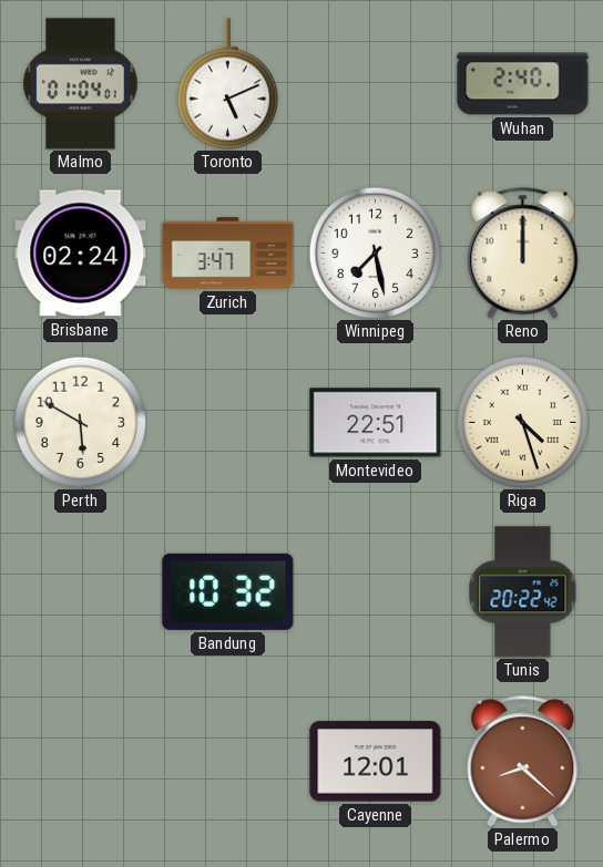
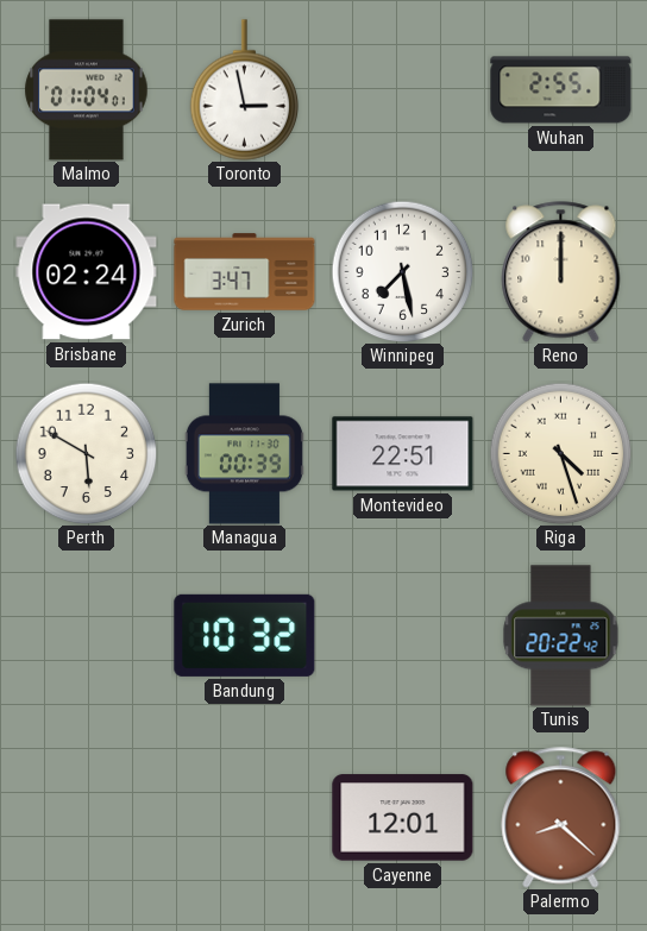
Toronto: 5:11 -> 2:58
Wuhan: 2:40 -> 2:55
Managua: none -> 00:39
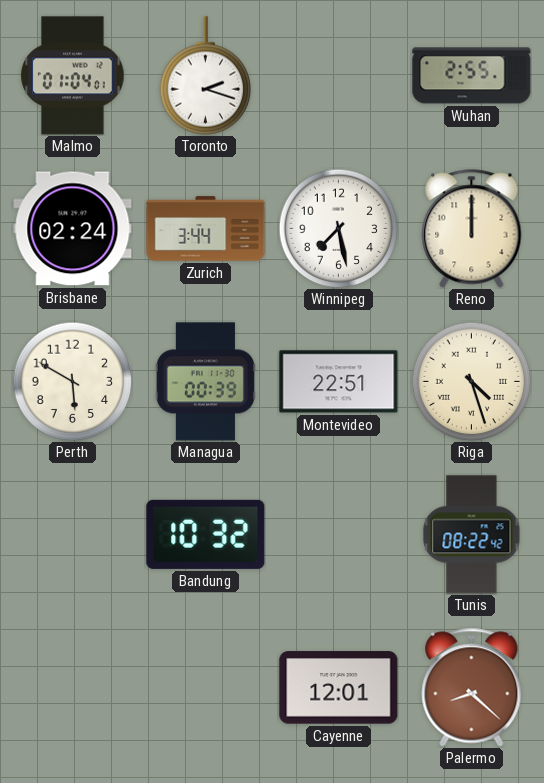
Toronto: 2:58 -> 2:18
Zurich: 3:47 -> 3:44
Tunis: 20:22 -> 08:22
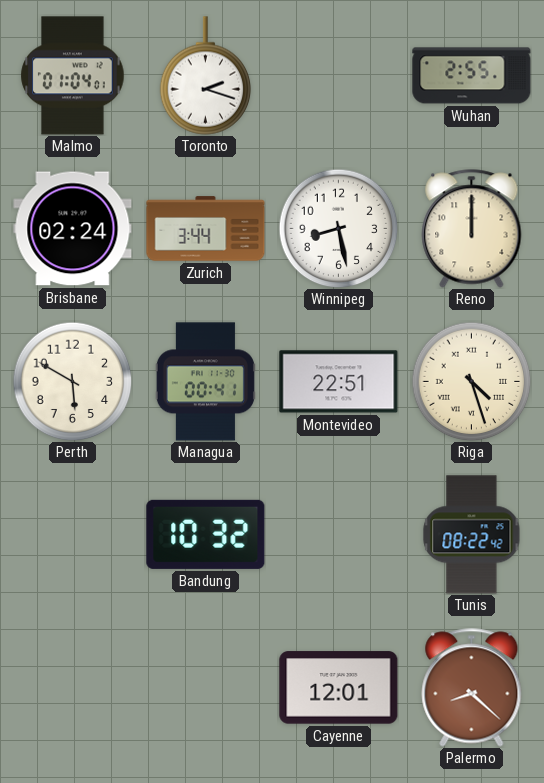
Winnipeg: 7:28 -> 8:28
Managua: 00:39 -> 00:41
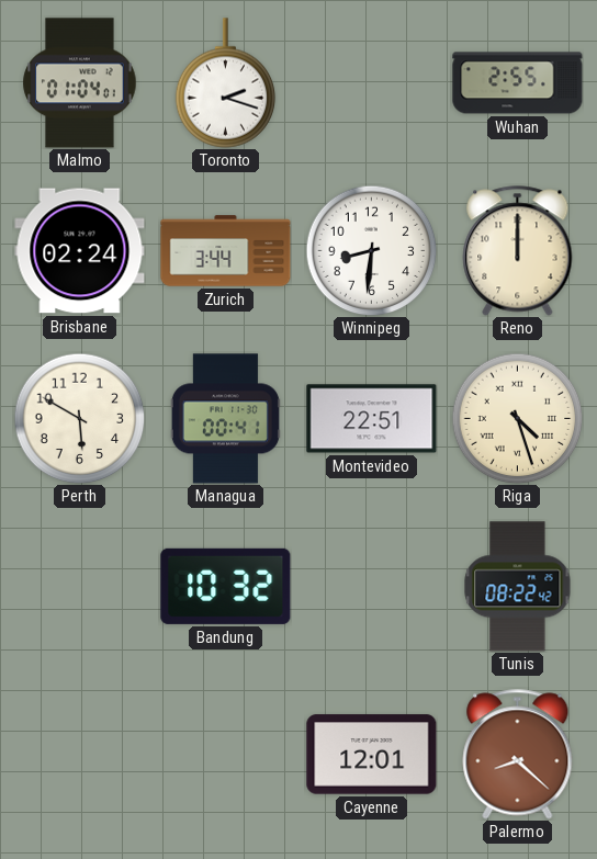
Winnipeg: 8:28 -> 8:31
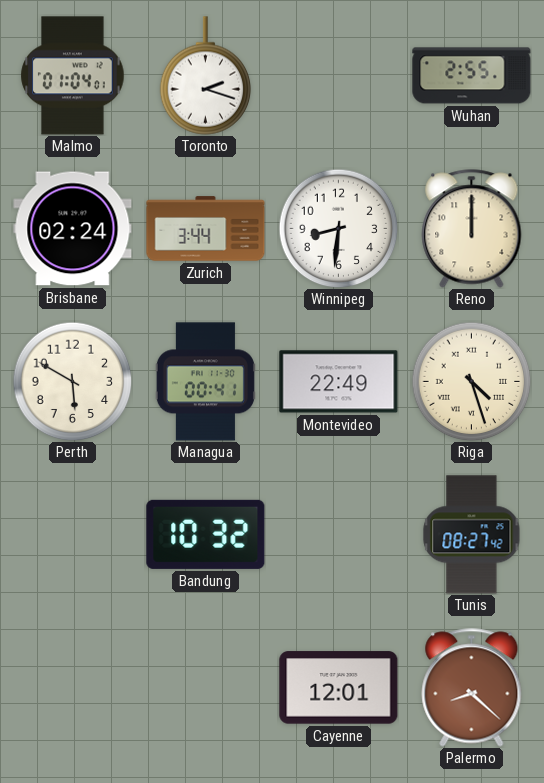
Montevideo: 22:51 -> 22:49
Tunis: 08:22 -> 08:27
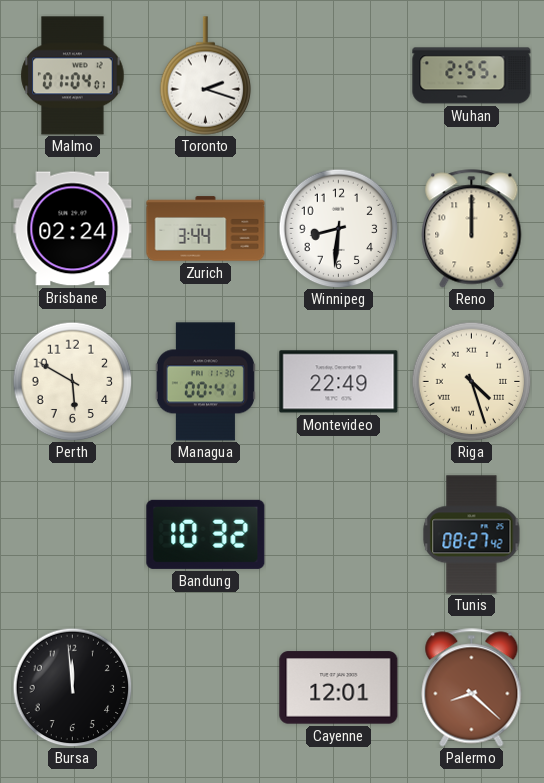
Bursa: none -> 11:59
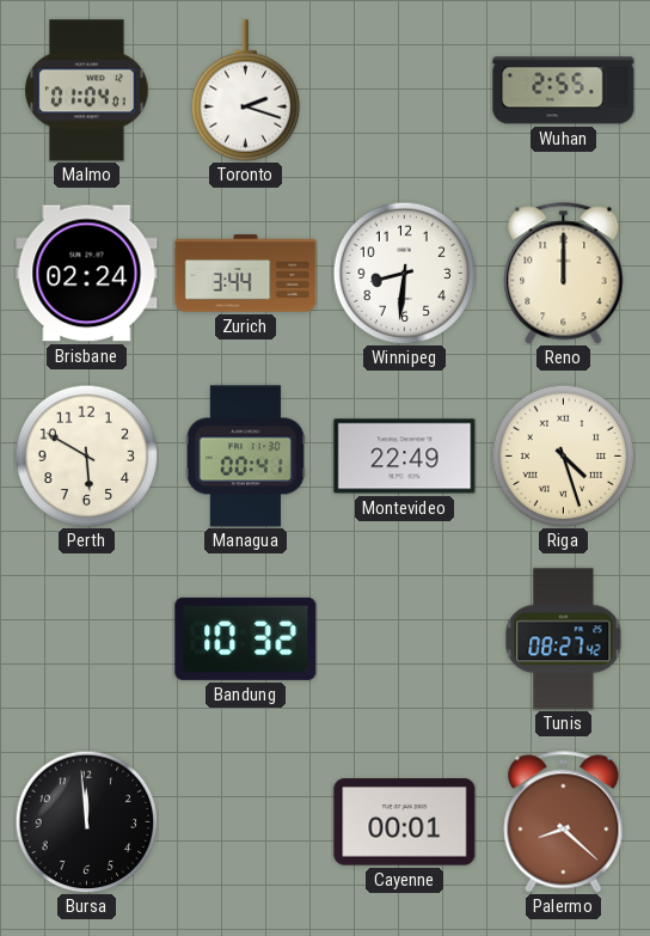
Cayenne: 12:01 -> 00:01
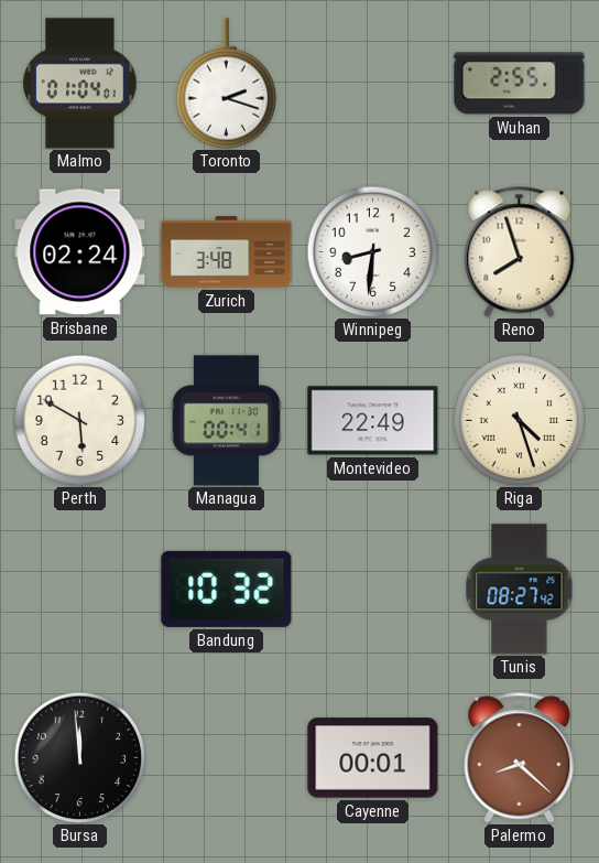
Zurich: 3:44 -> 3:48
Reno: 12:00 -> 7:57
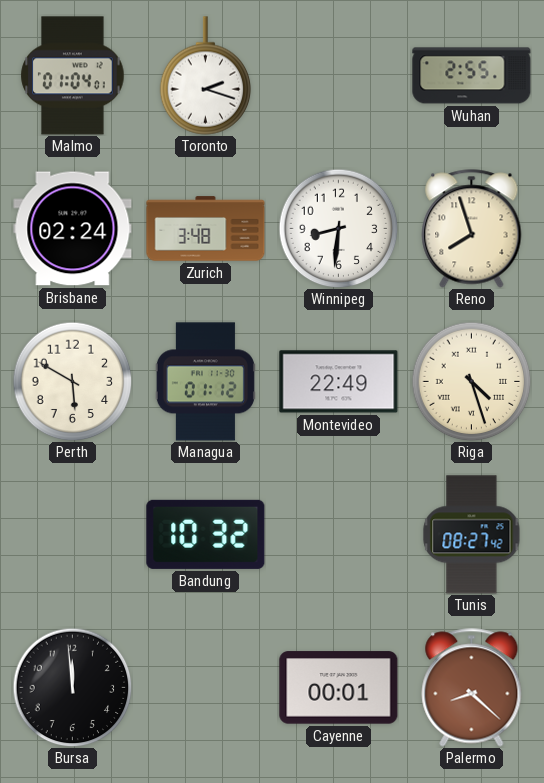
Managua: 00:41 -> 01:12
